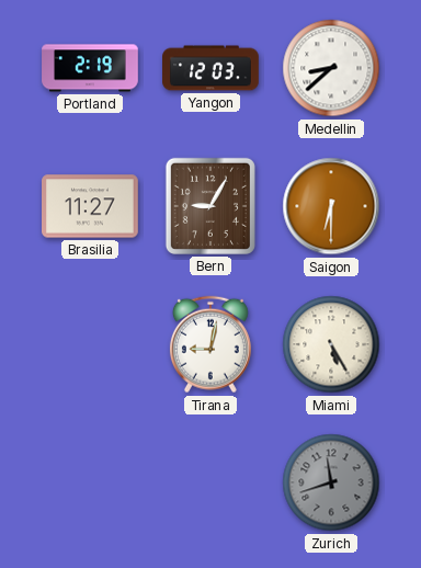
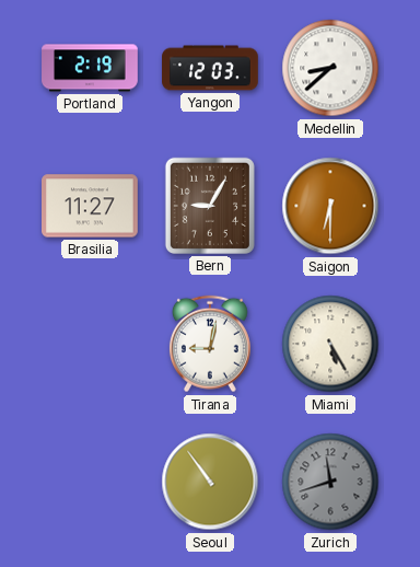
Seoul: none -> 10:54
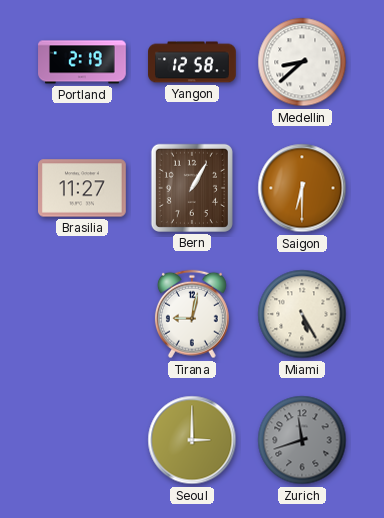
Yangon: 12:03 -> 12:58
Bern: 9:05 -> 1:05
Seoul: 10:54 -> 3:00
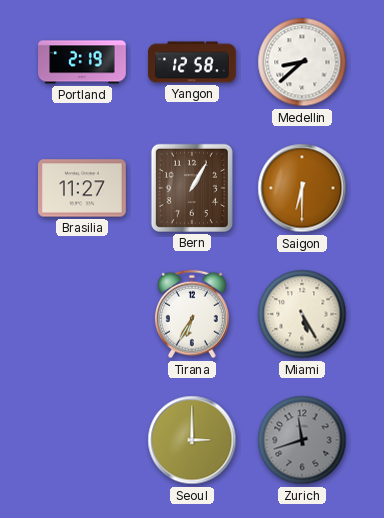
Tirana: 9:02 -> 6:35
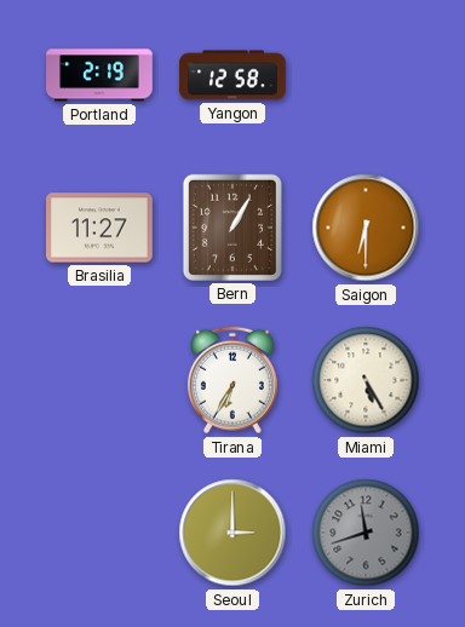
Medellin: 8:38 -> none
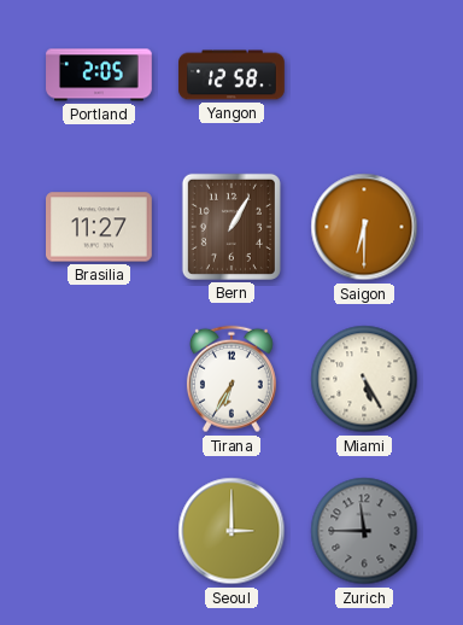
Portland: 2:19 -> 2:05
Zurich: 11:42 -> 11:45
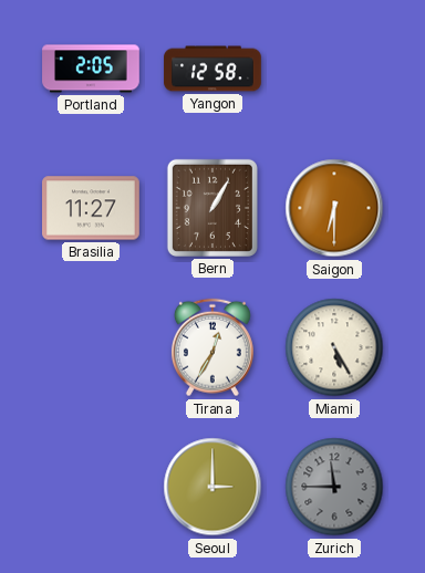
Tirana: 6:35 -> 12:35
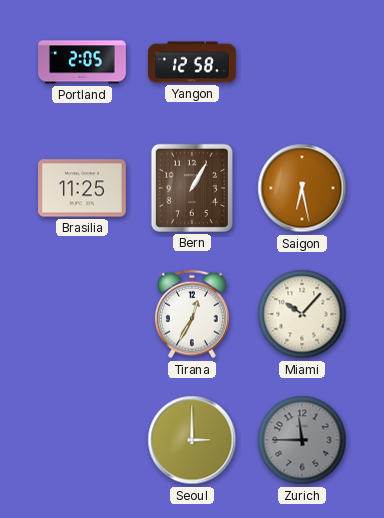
Brasilia: 11:27 -> 11:25
Saigon: 6:30 -> 6:28
Miami: 5:25 -> 10:07
